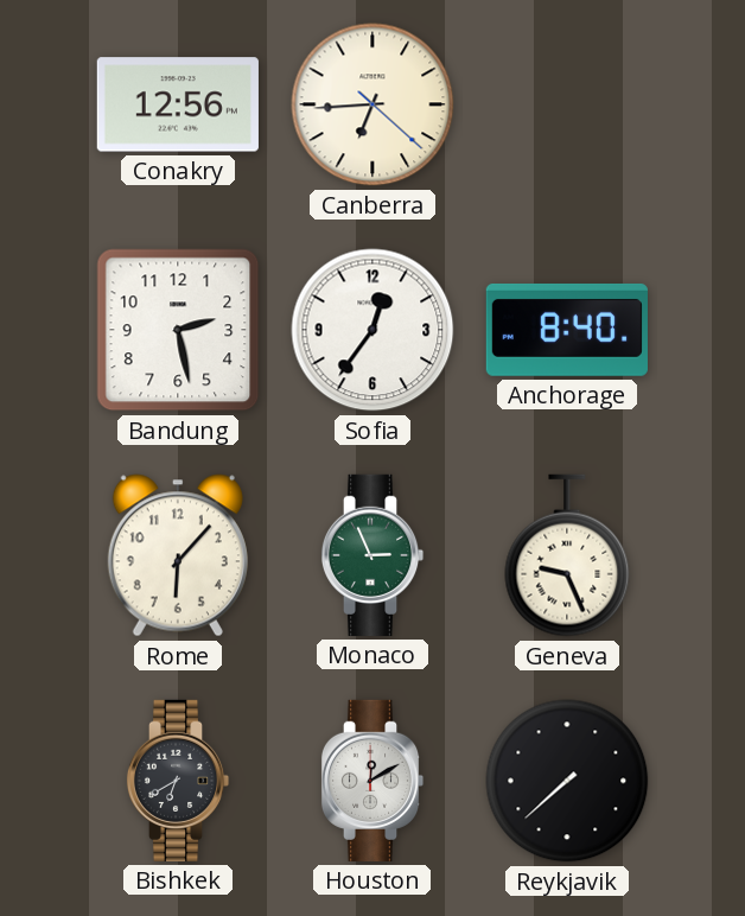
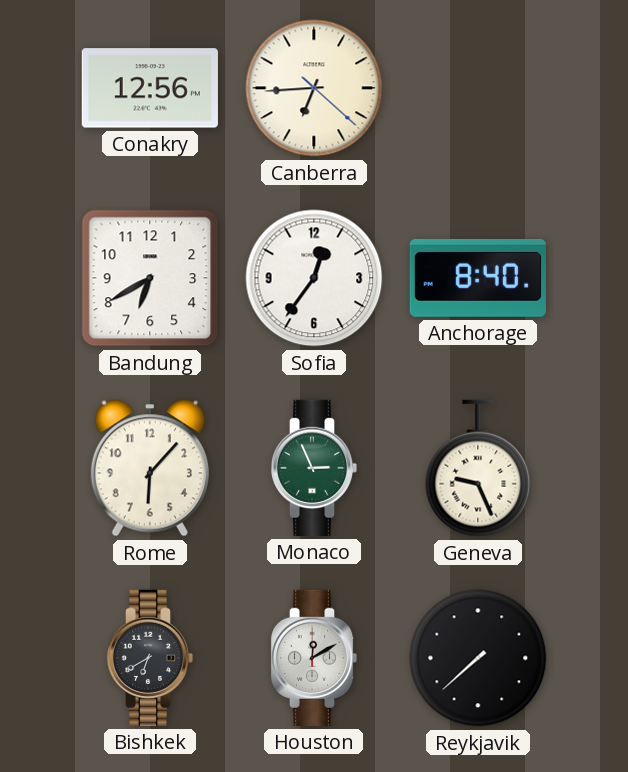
Bandung: 2:28 -> 6:40
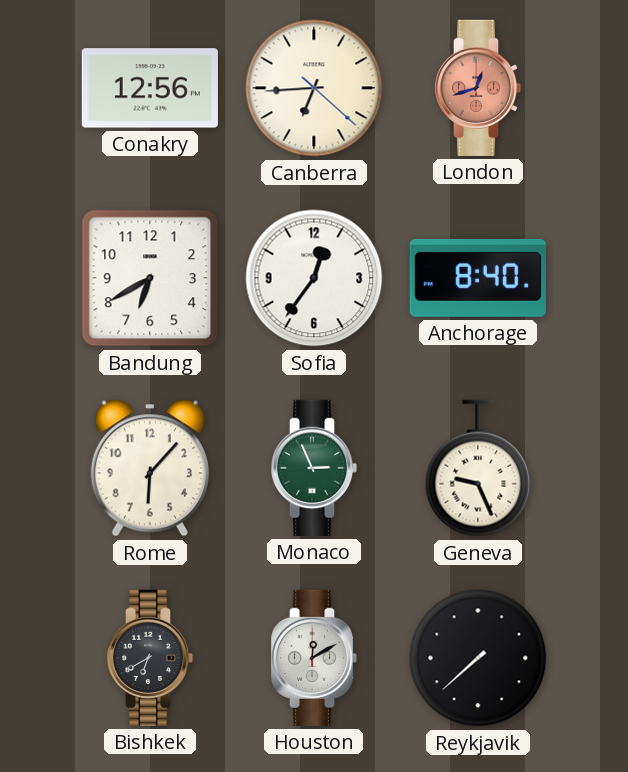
London: none -> 12:42
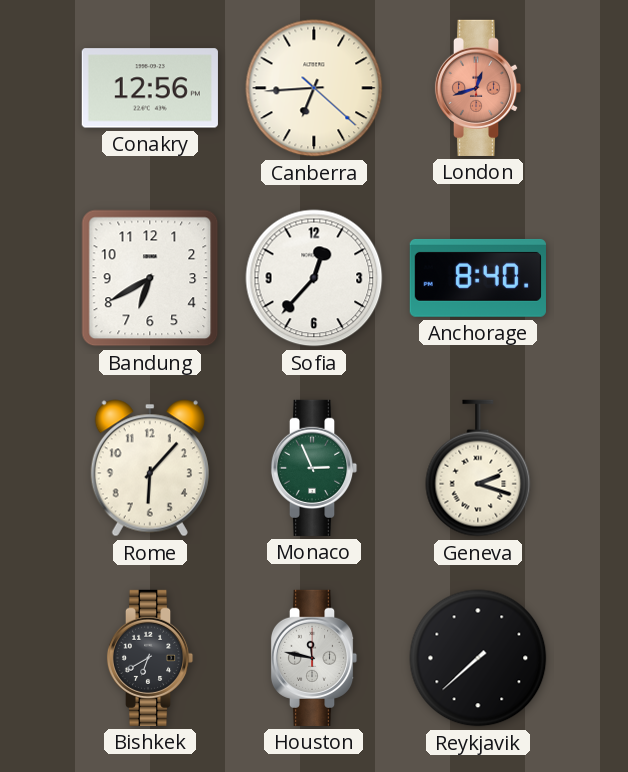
Sofia: 12:36 -> 12:37
Geneva: 9:26 -> 2:18
Houston: 12:10 -> 11:47
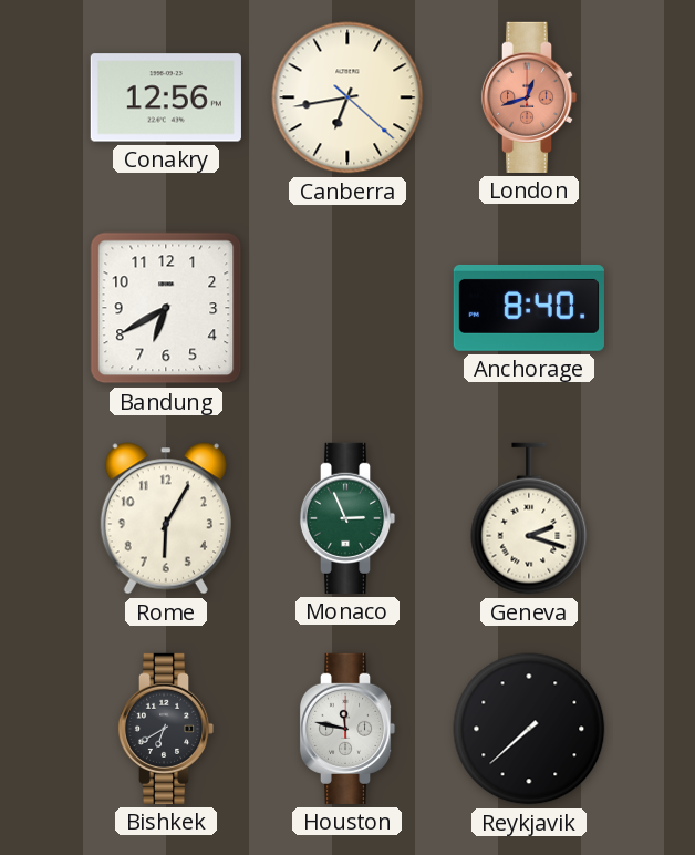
Canberra: 6:44 -> 6:43
Sofia: 12:37 -> none
Rome: 6:07 -> 6:05
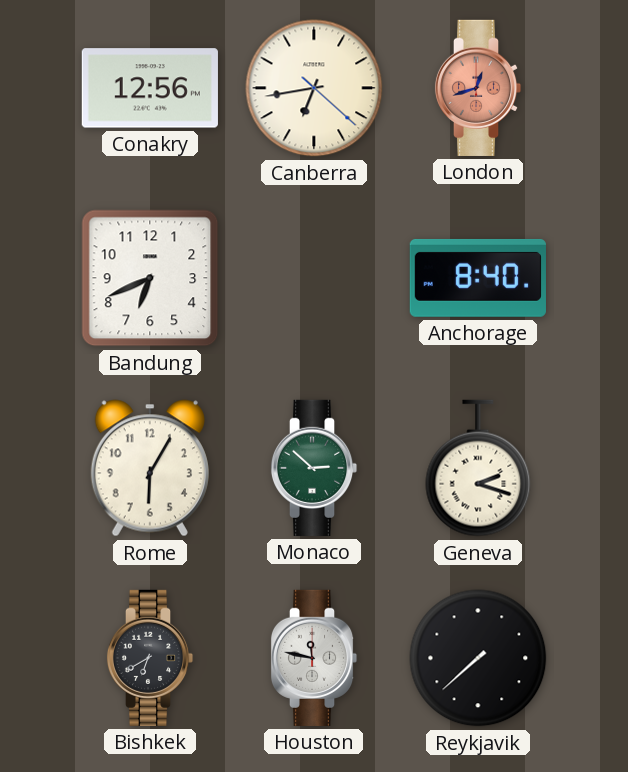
Bandung: 6:40 -> 6:41
Monaco: 2:56 -> 2:52
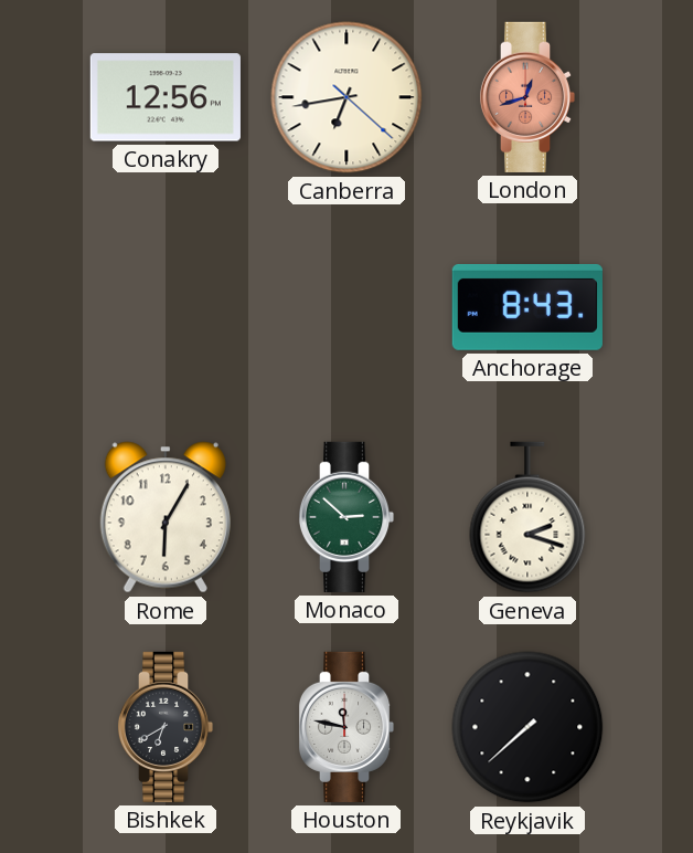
Bandung: 6:41 -> none
Anchorage: 8:40 -> 8:43
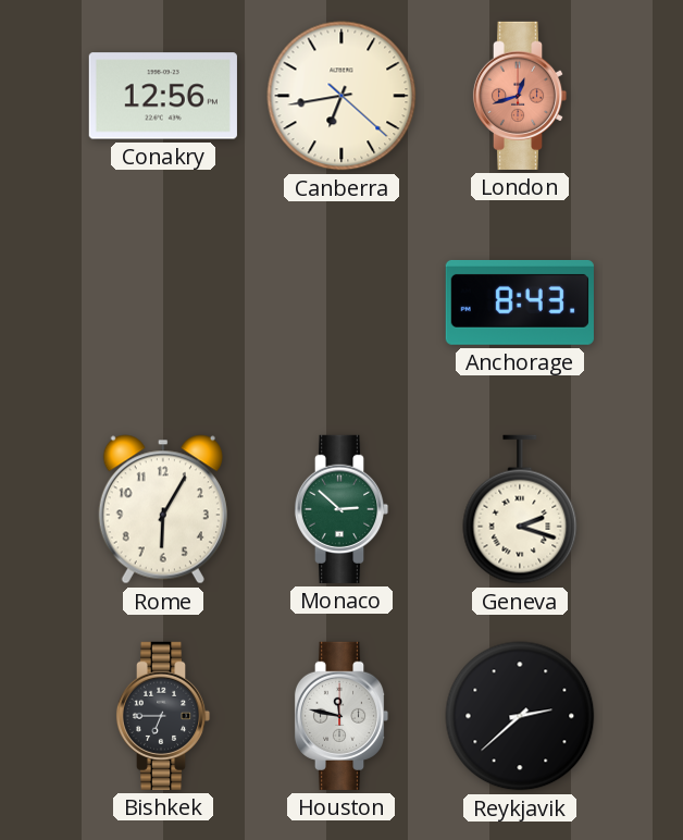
Bishkek: 6:40 -> 6:45
Reykjavik: 7:38 -> 2:38
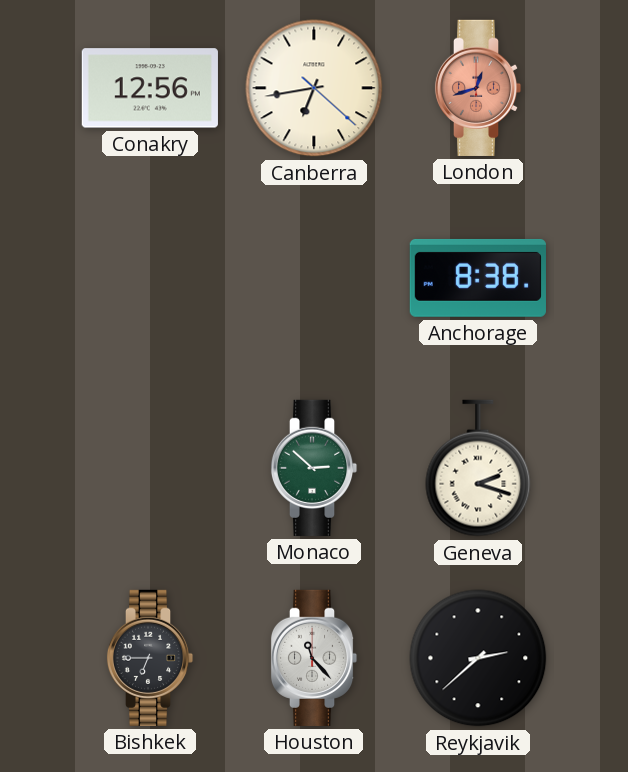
Anchorage: 8:43 -> 8:38
Rome: 6:05 -> none
Houston: 11:47 -> 11:23
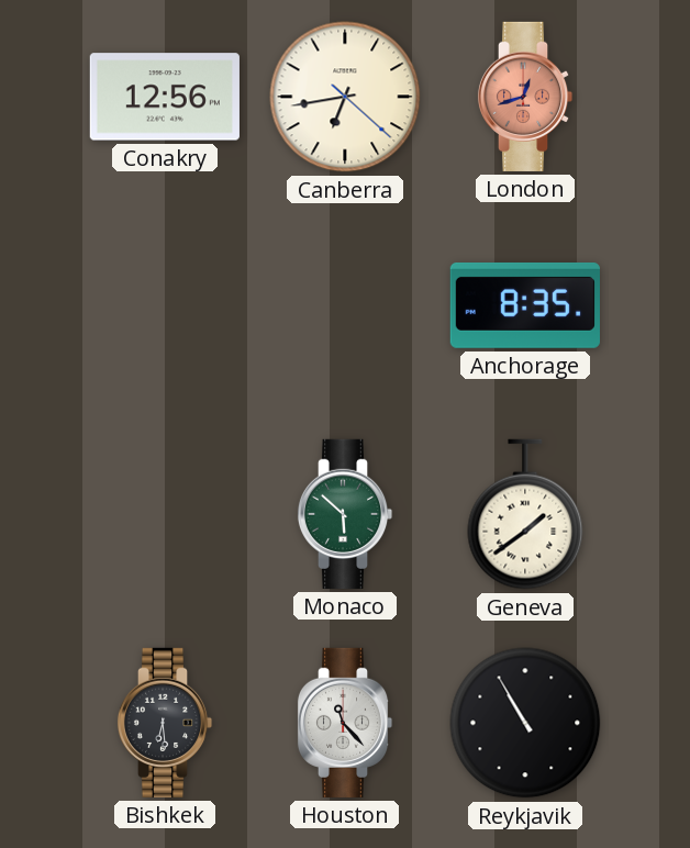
Anchorage: 8:38 -> 8:35
Monaco: 2:52 -> 5:52
Geneva: 2:18 -> 1:39
Bishkek: 6:45 -> 6:29
Reykjavik: 2:38 -> 10:55
